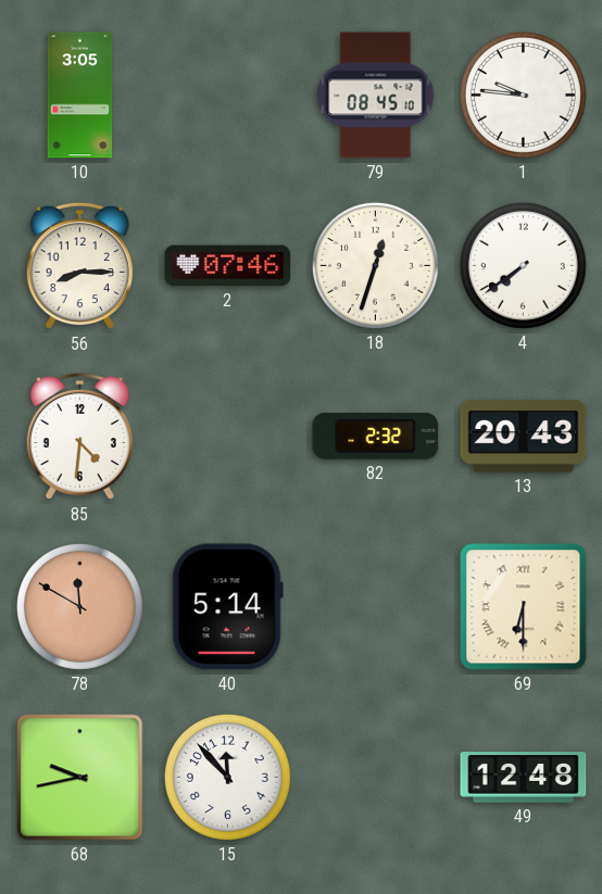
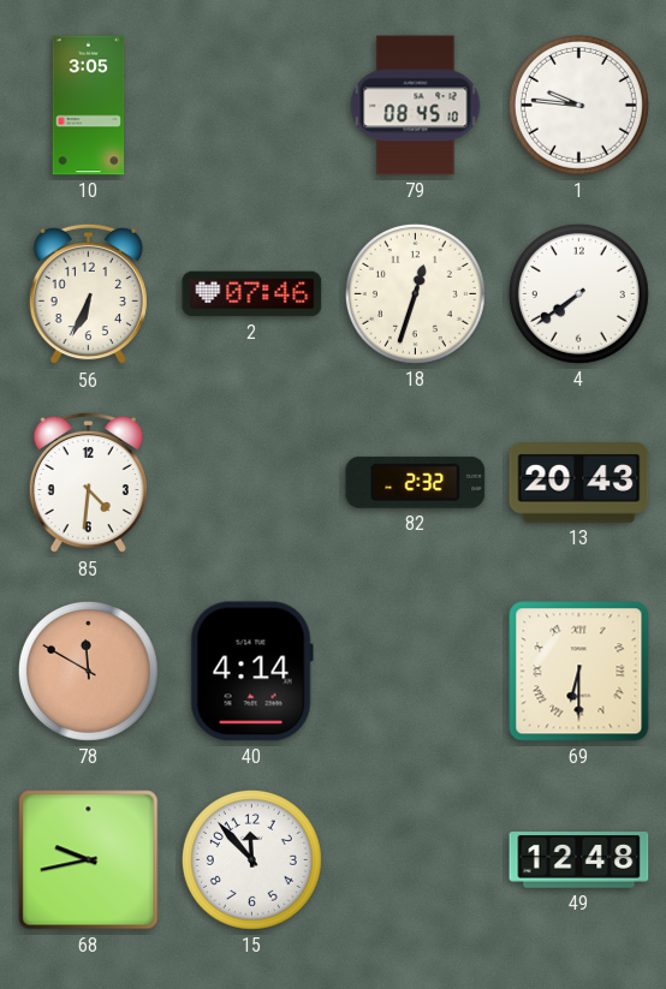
56: 8:15 -> 6:34
40: 5:14 -> 4:14
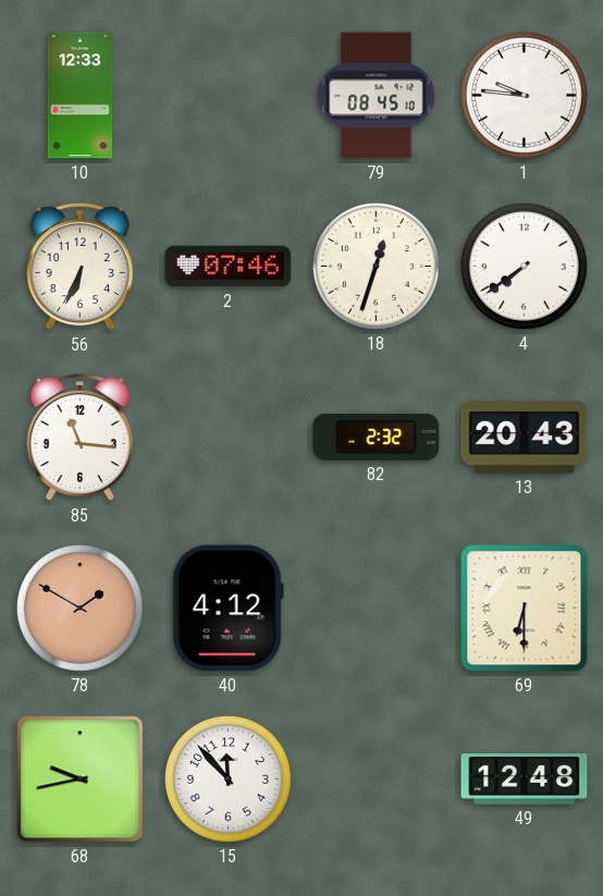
10: 3:05 -> 12:33
85: 4:31 -> 11:16
78: 11:50 -> 1:50
40: 4:14 -> 4:12
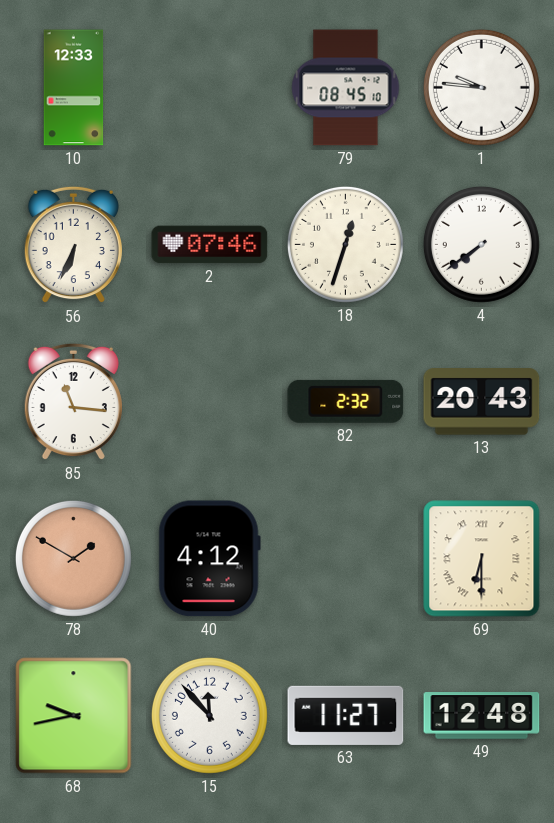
63: none -> 11:27
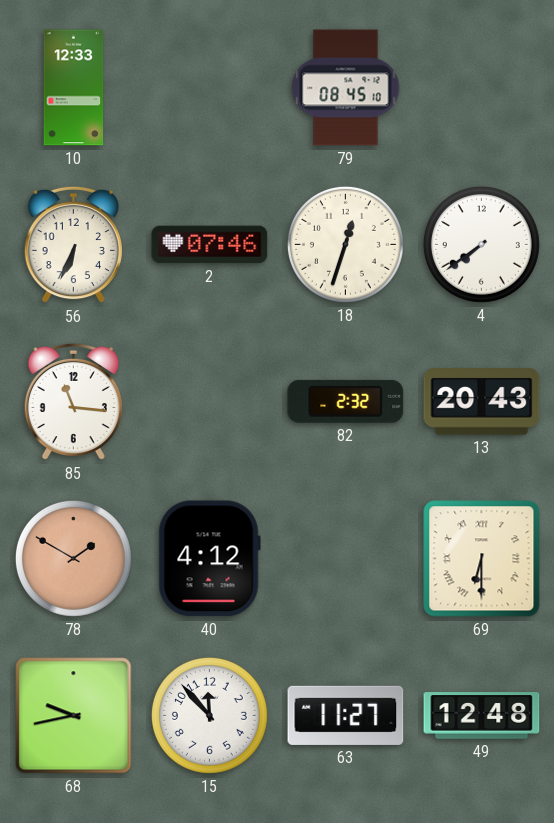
1: 9:46 -> none
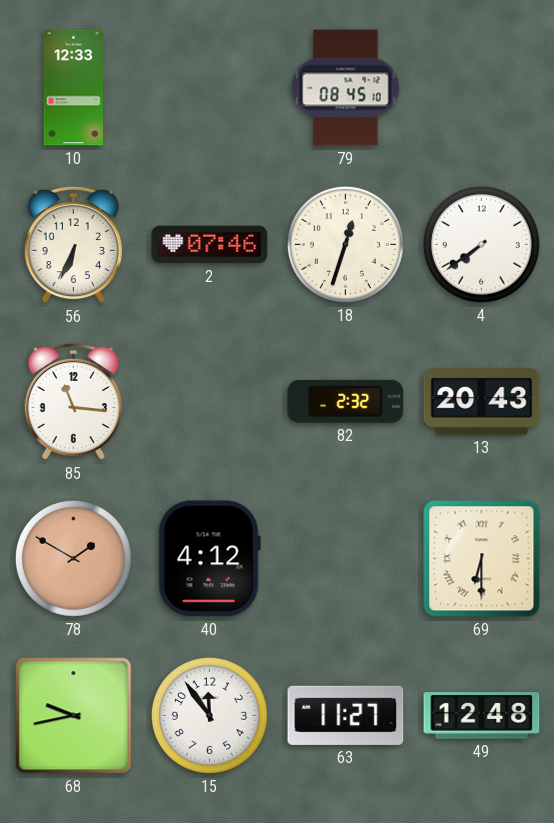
15: 11:53 -> 11:54
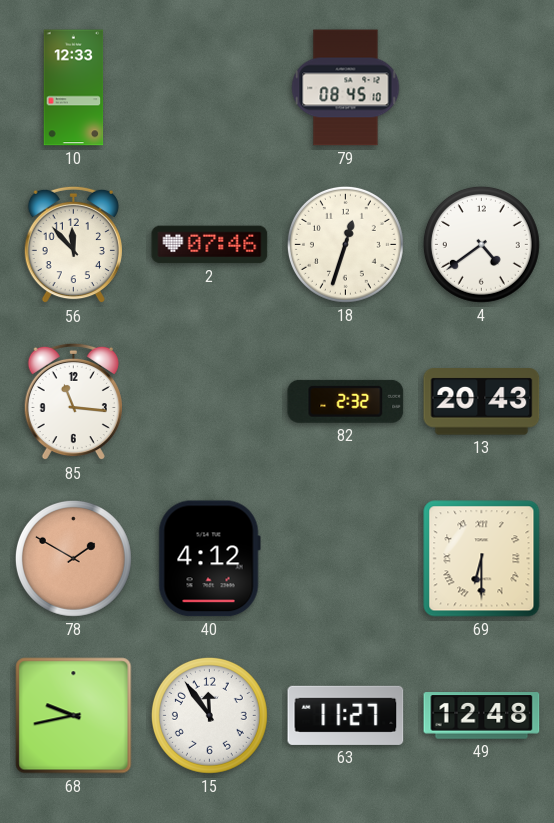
56: 6:34 -> 11:53
4: 7:39 -> 4:39
